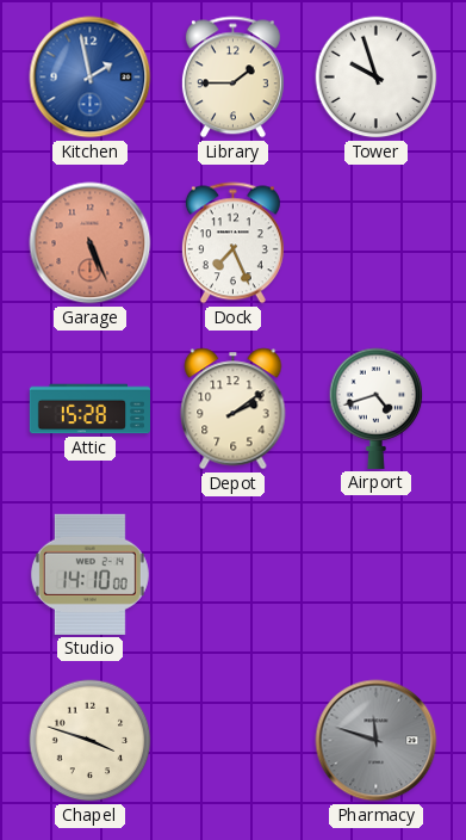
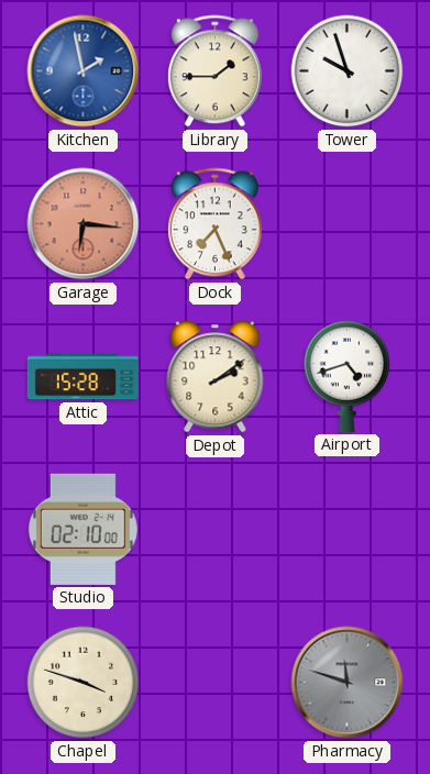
Garage: 5:26 -> 6:16
Studio: 14:10 -> 02:10
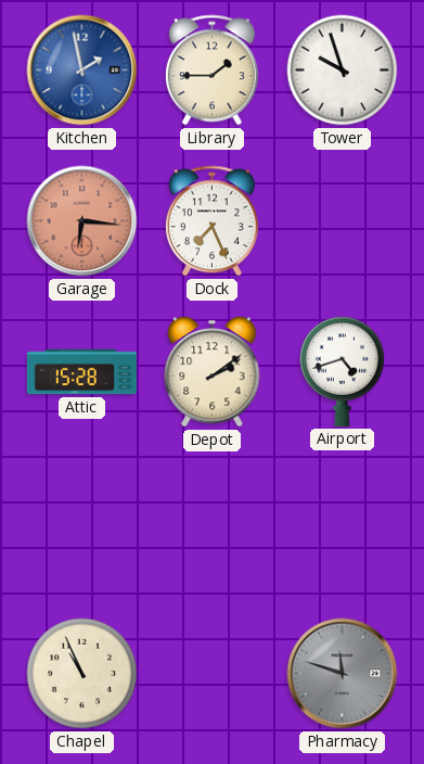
Studio: 02:10 -> none
Chapel: 3:48 -> 10:56
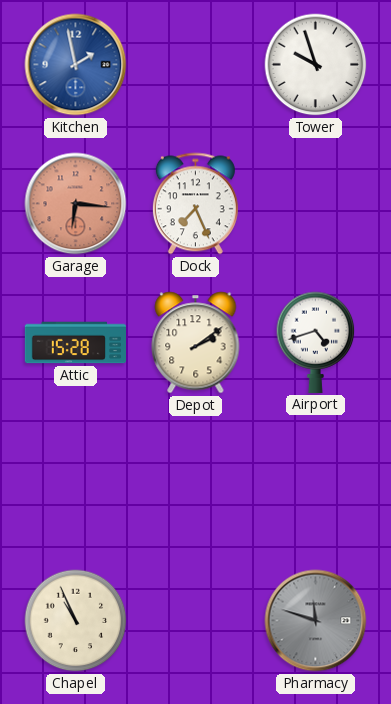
Library: 1:45 -> none
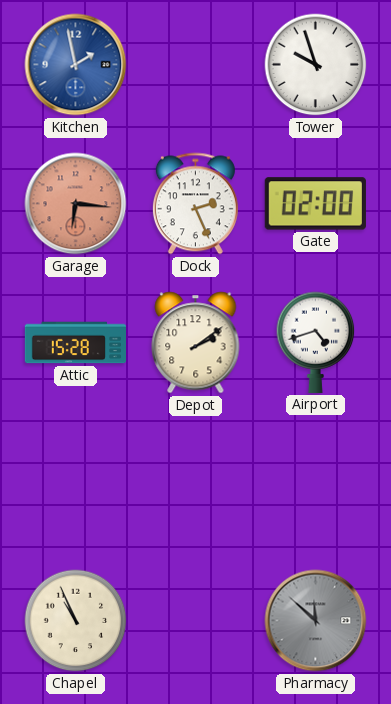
Dock: 7:26 -> 2:26
Gate: none -> 02:00
Pharmacy: 11:48 -> 11:52
